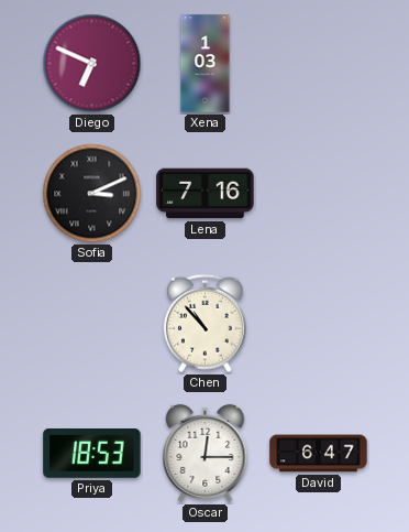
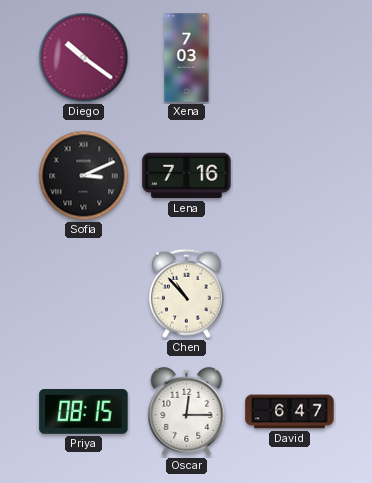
Diego: 6:49 -> 10:21
Xena: 1:03 -> 7:03
Priya: 18:53 -> 08:15
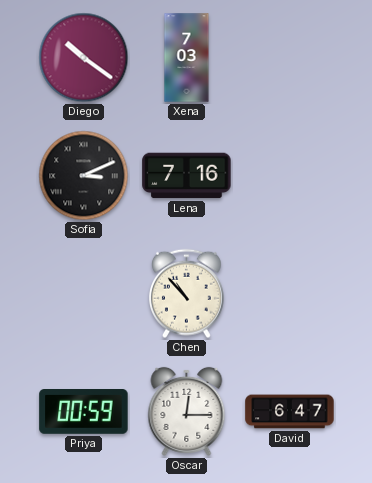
Priya: 08:15 -> 00:59
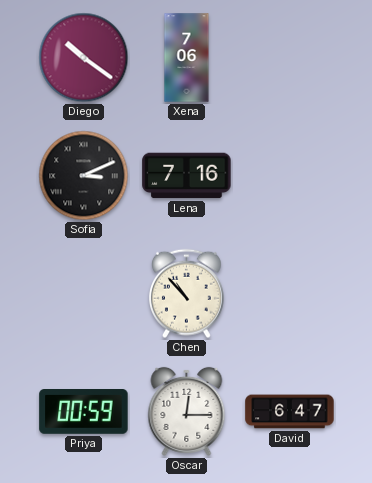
Xena: 7:03 -> 7:06
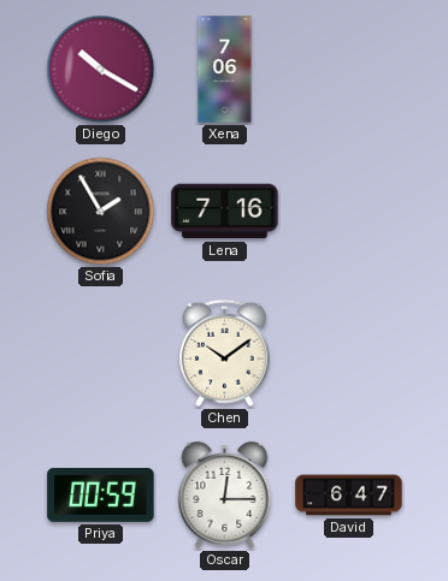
Diego: 10:21 -> 10:20
Sofia: 3:11 -> 1:55
Chen: 10:53 -> 10:09
